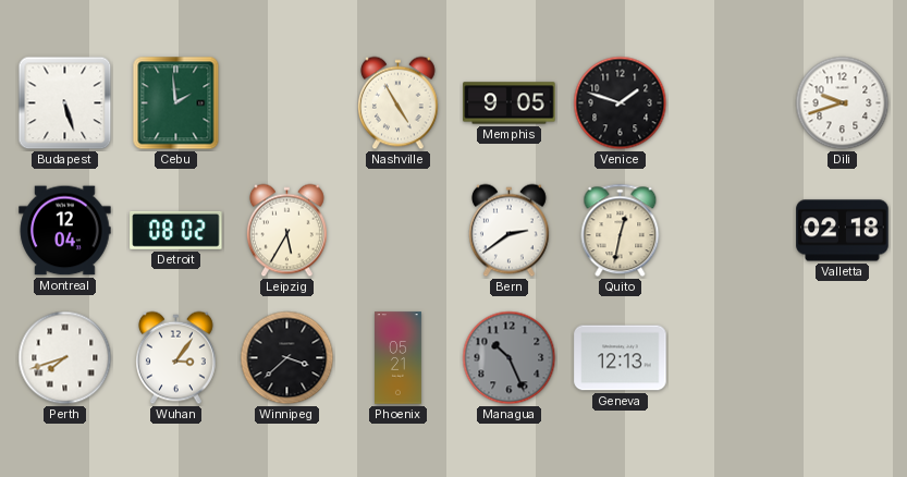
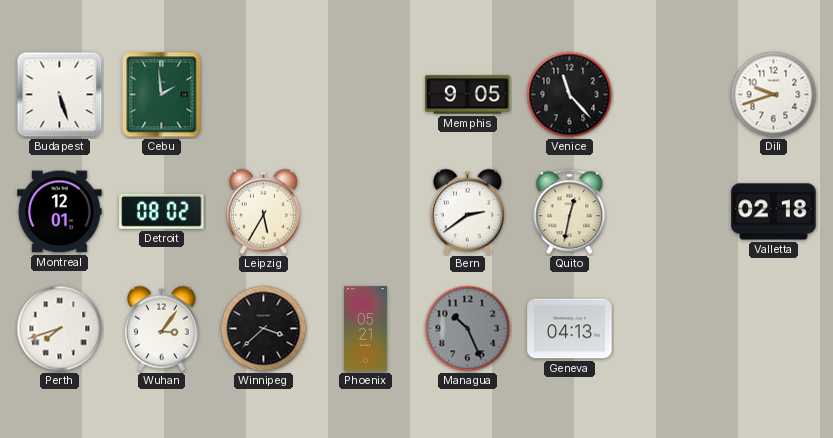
Nashville: 4:55 -> none
Venice: 1:48 -> 11:23
Montreal: 12:04 -> 12:01
Geneva: 12:13 -> 04:13
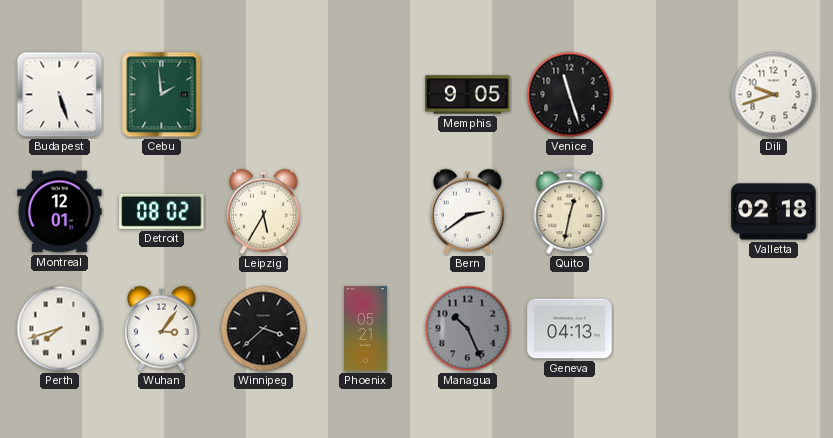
Venice: 11:23 -> 11:27
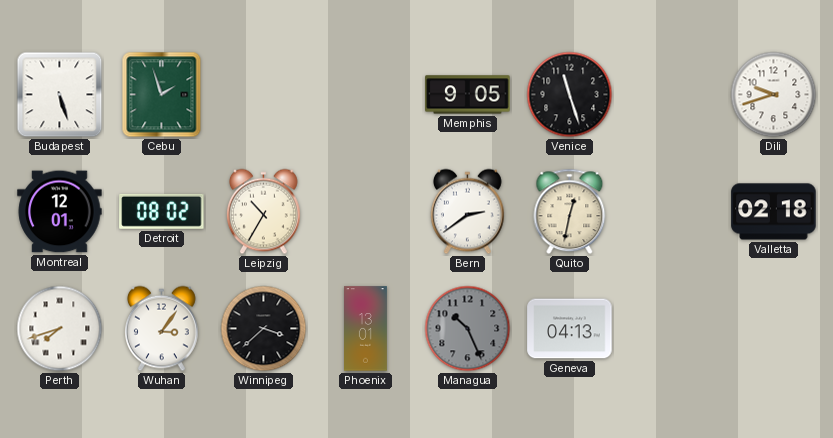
Cebu: 1:59 -> 1:57
Leipzig: 5:35 -> 10:35
Phoenix: 05:21 -> 13:01
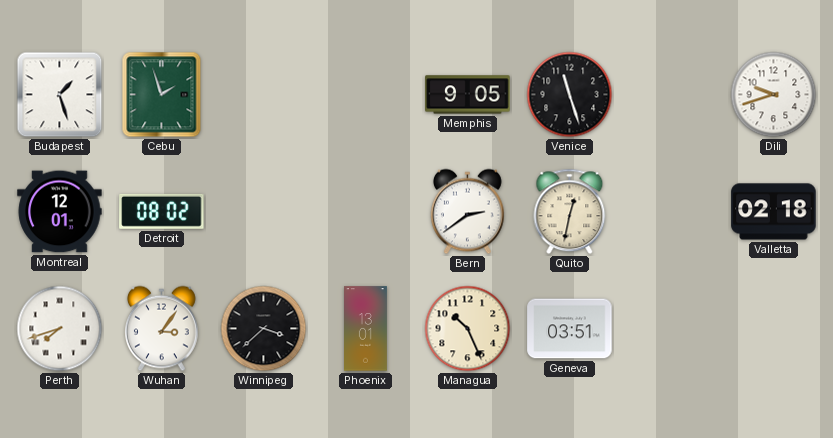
Budapest: 5:27 -> 1:27
Leipzig: 10:35 -> none
Managua dial: grey -> cream
Geneva: 04:13 -> 03:51
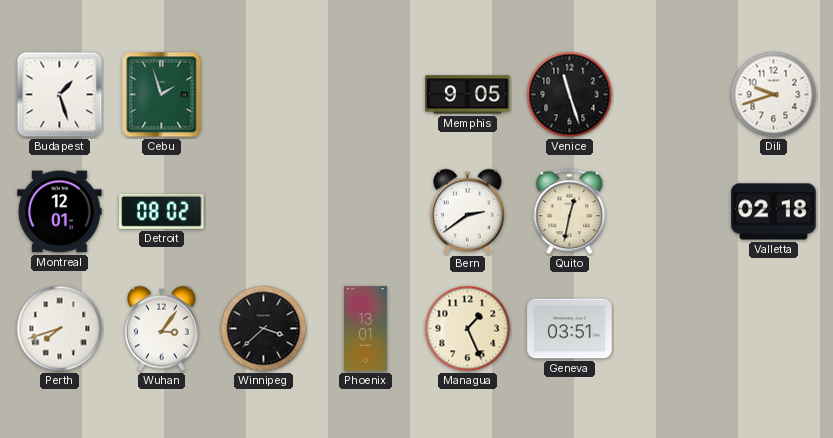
Managua: 10:26 -> 1:26
